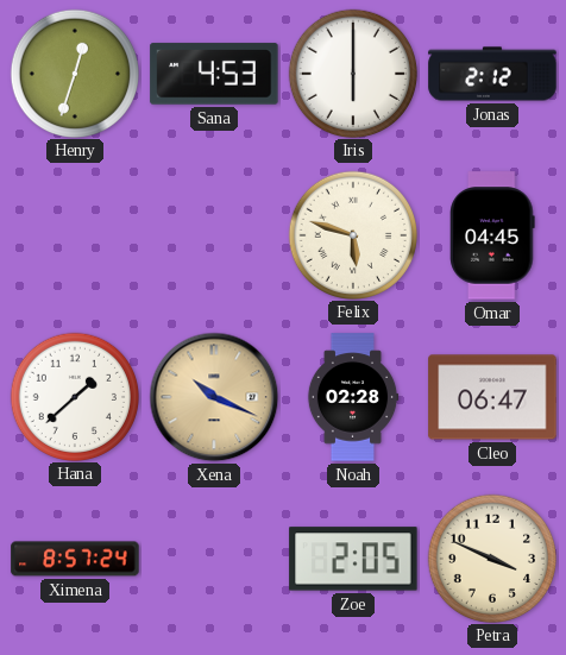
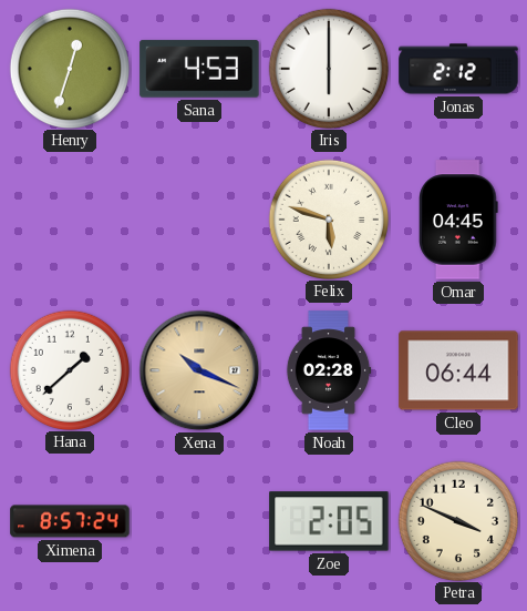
Cleo: 06:47 -> 06:44
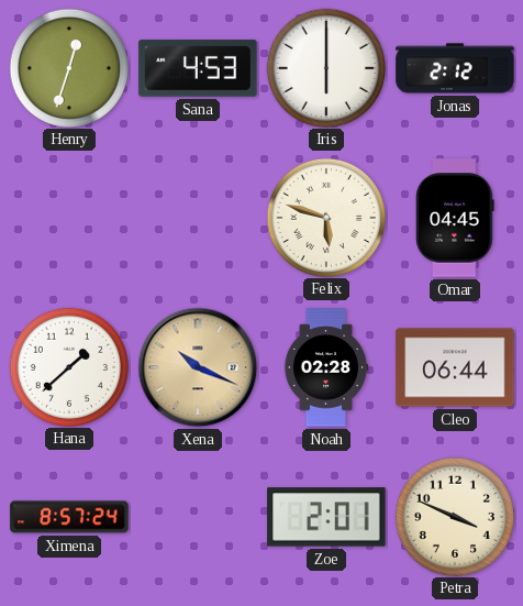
Zoe: 2:05 -> 2:01
